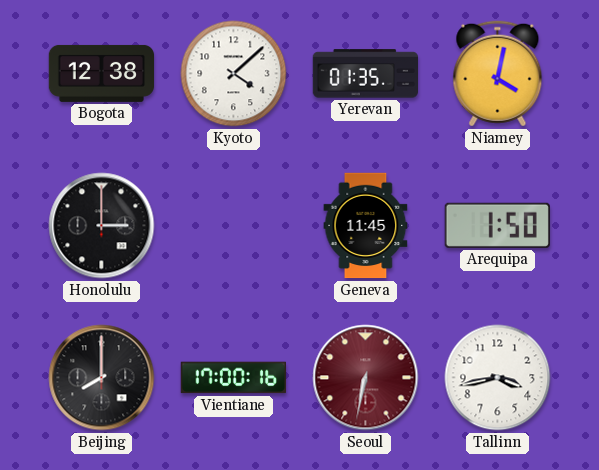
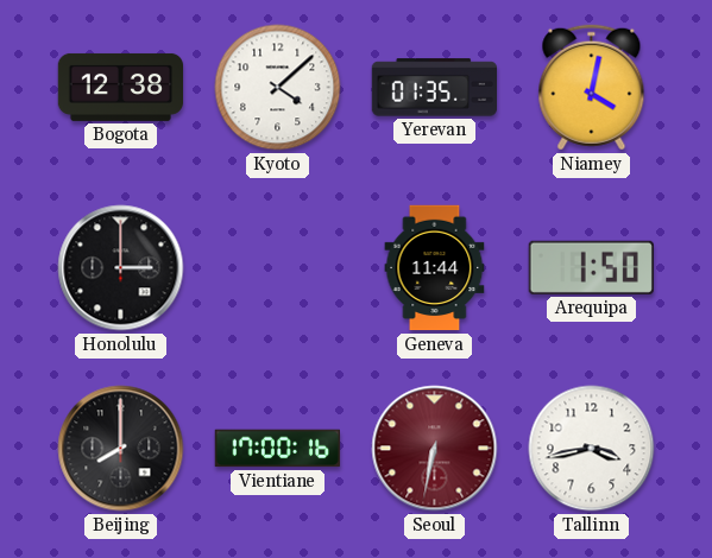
Geneva: 11:45 -> 11:44
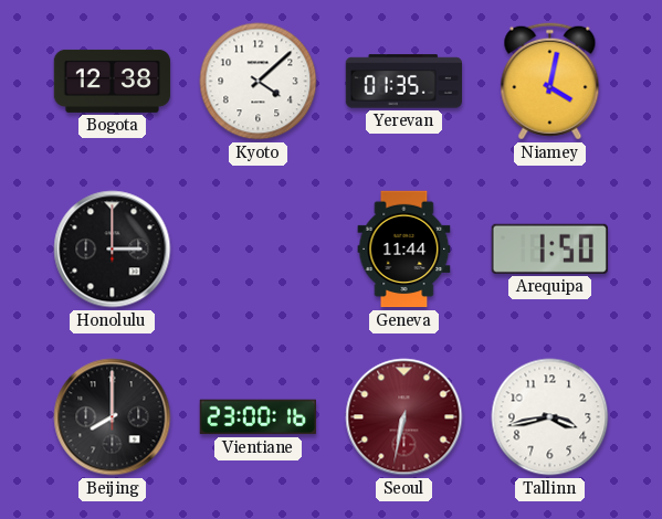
Vientiane: 17:00 -> 23:00
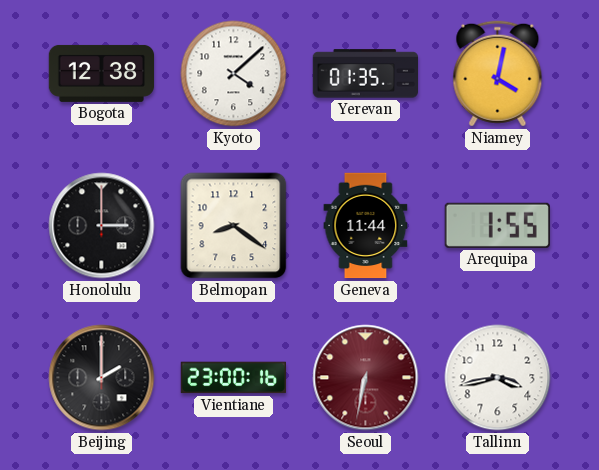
Belmopan: none -> 8:21
Arequipa: 1:50 -> 1:55
Beijing: 8:00 -> 2:00
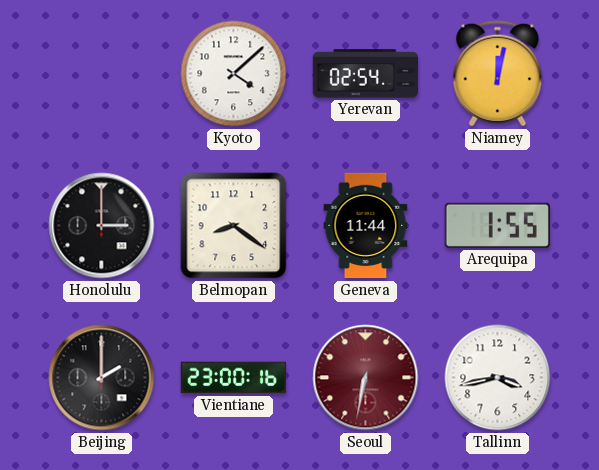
Bogota: 12:38 -> none
Yerevan: 01:35 -> 02:54
Niamey: 4:02 -> 12:02
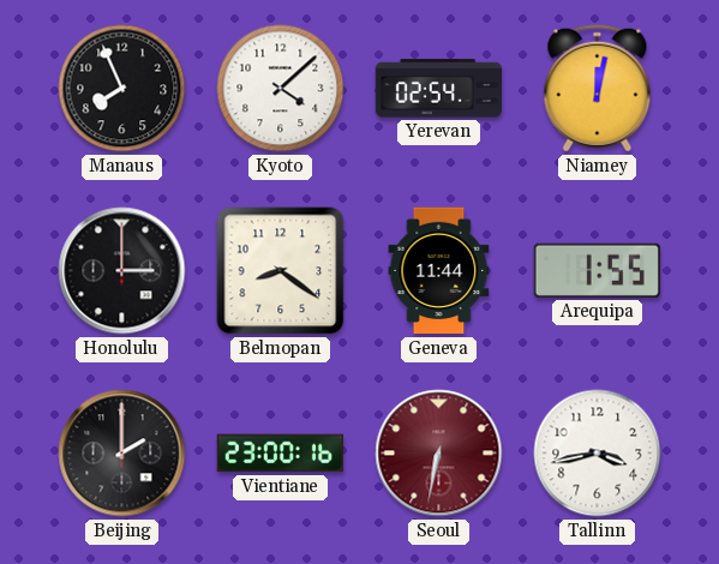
Manaus: none -> 7:56
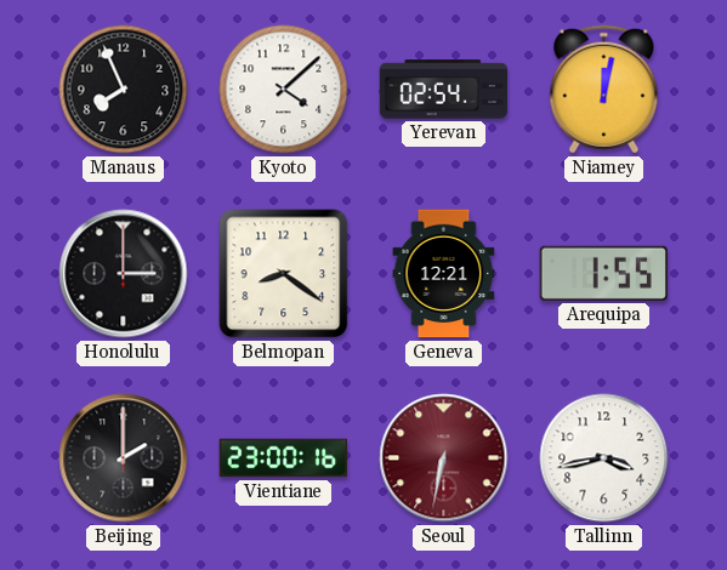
Geneva: 11:44 -> 12:21
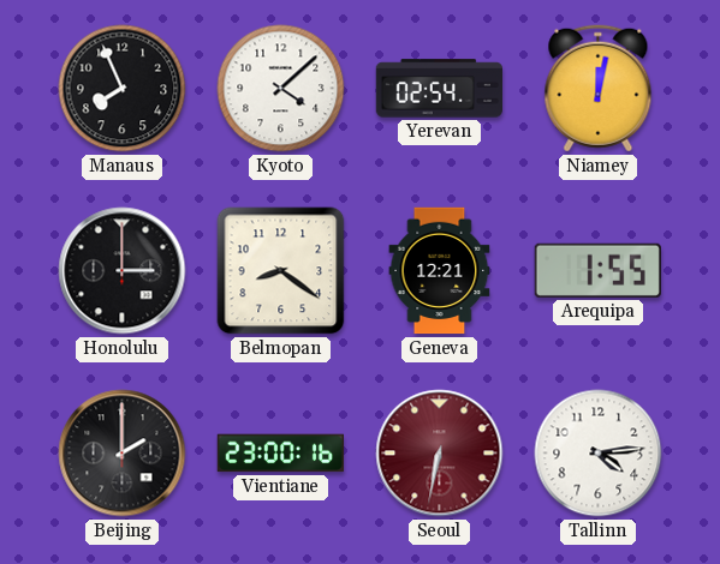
Tallinn: 3:43 -> 4:14
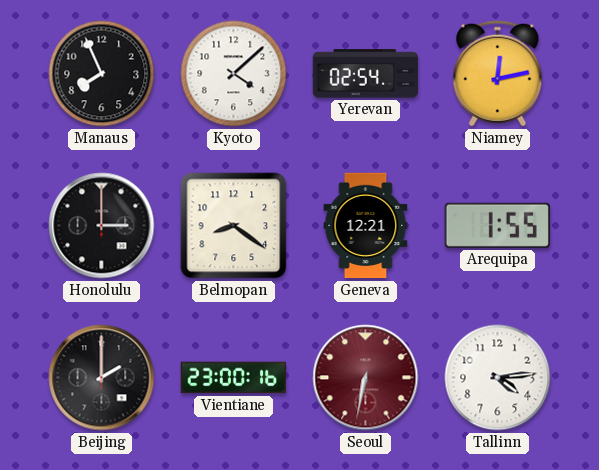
Niamey: 12:02 -> 12:13
